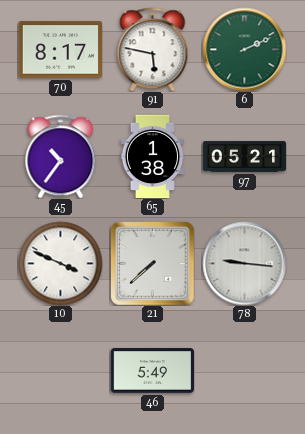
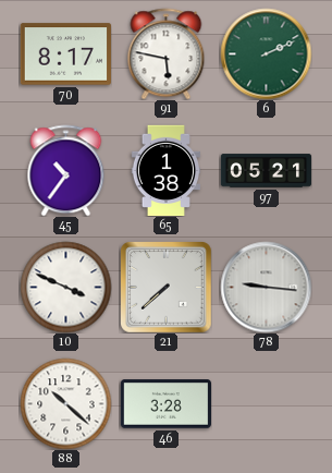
88: none -> 10:22
46: 5:49 -> 3:28
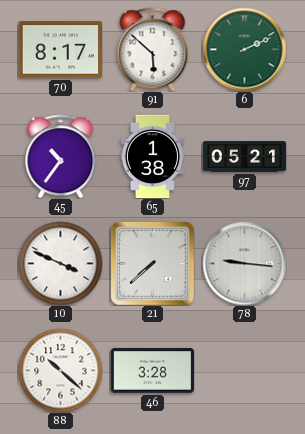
91: 5:47 -> 5:52
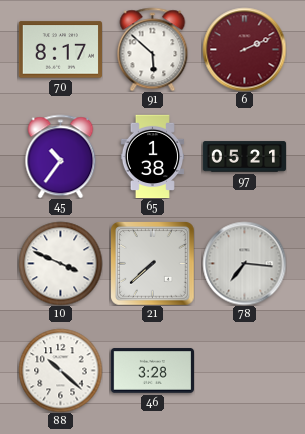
6 dial: green -> burgundy
78: 9:16 -> 7:16
